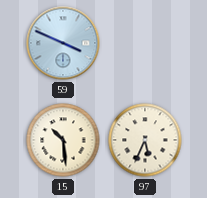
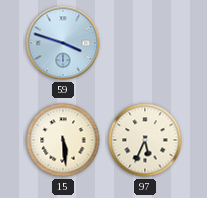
59: 3:49 -> 3:48
15: 10:29 -> 5:29
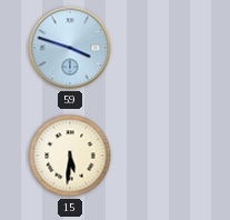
15: 5:29 -> 5:31
97: 5:34 -> none
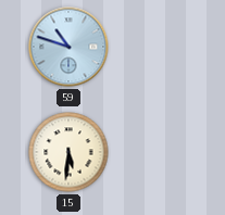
59: 3:48 -> 10:48
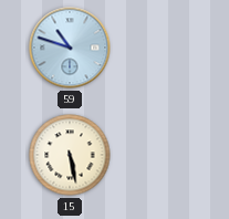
15: 5:31 -> 5:28
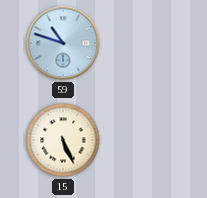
15: 5:28 -> 5:26
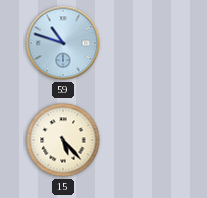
15: 5:26 -> 5:23
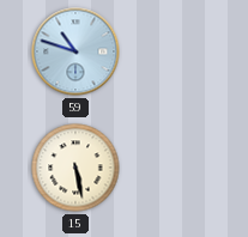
15: 5:23 -> 5:28
